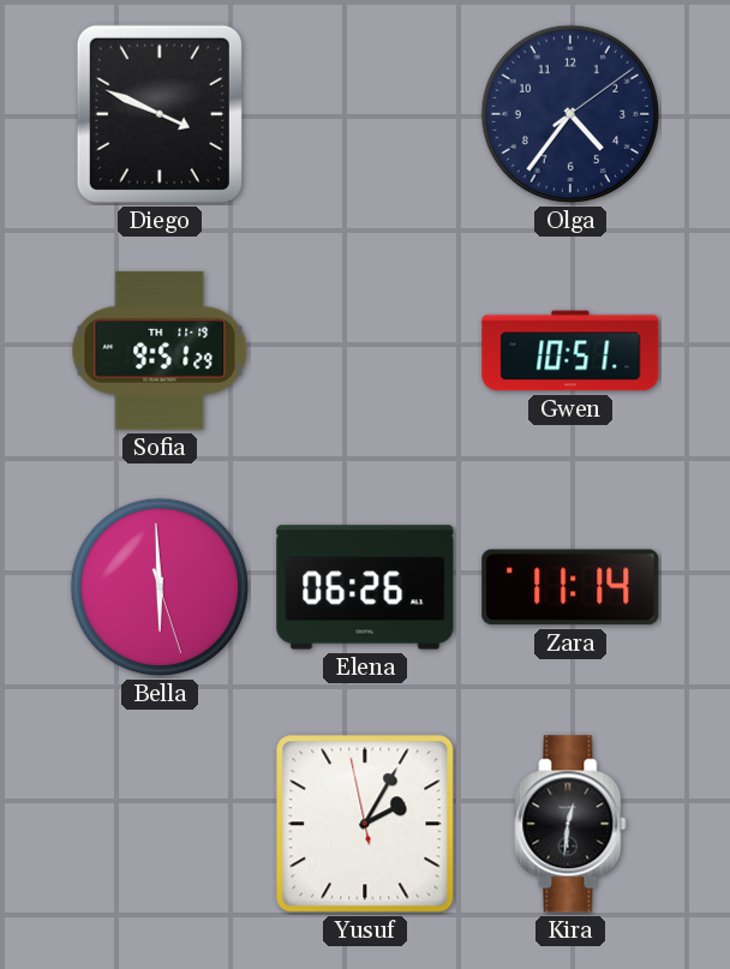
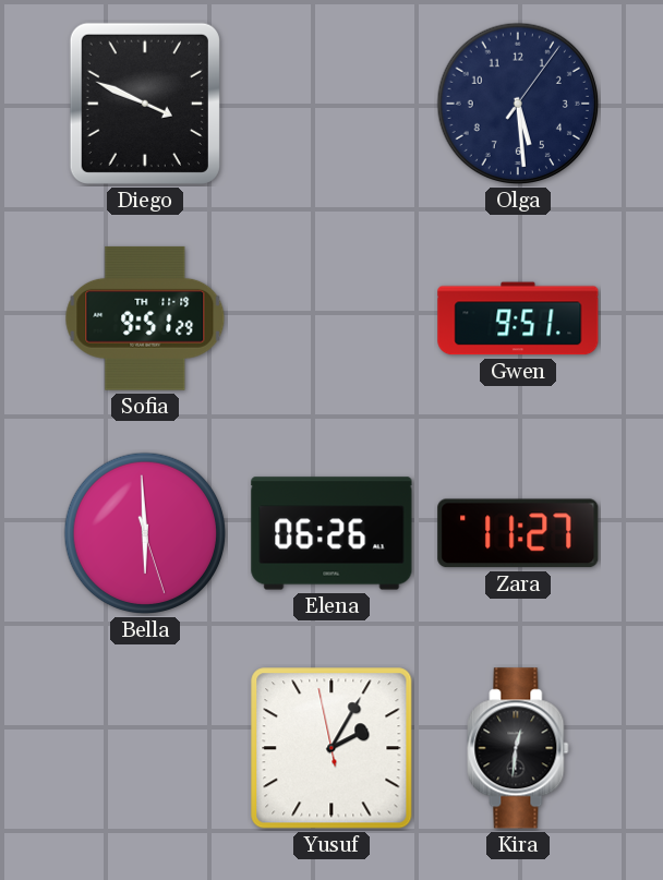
Olga: 4:36 -> 5:29
Gwen: 10:51 -> 9:51
Zara: 11:14 -> 11:27
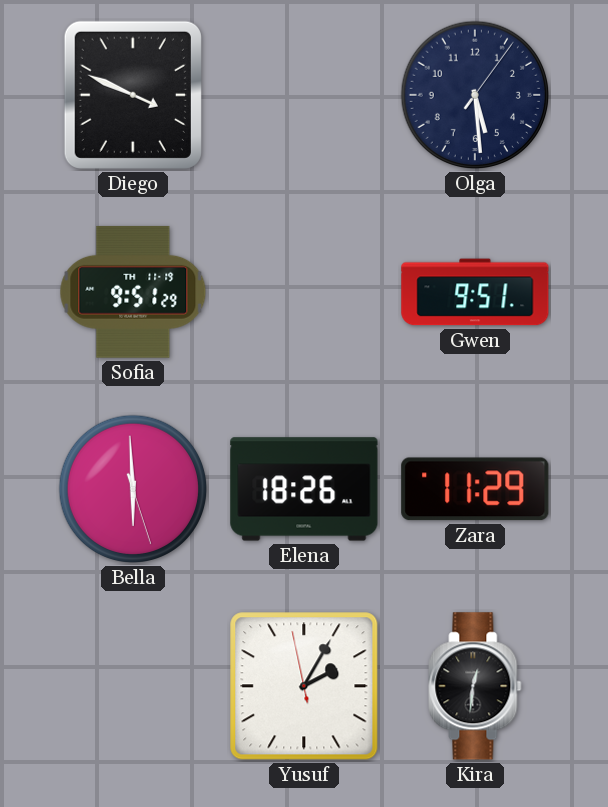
Elena: 06:26 -> 18:26
Zara: 11:27 -> 11:29
